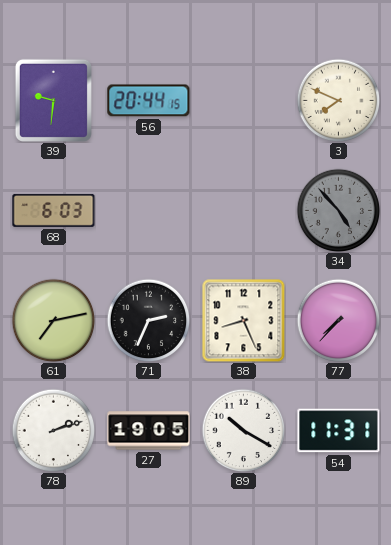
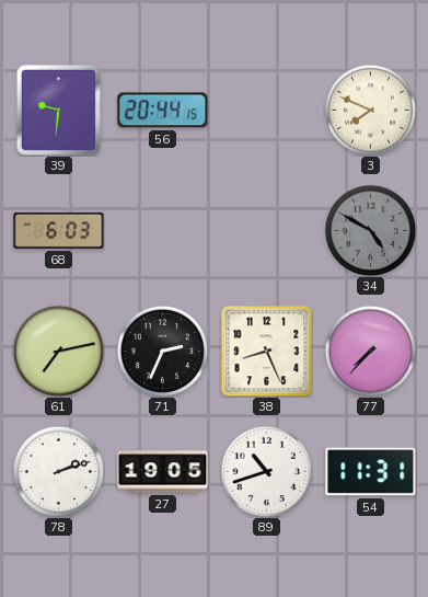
34: 4:53 -> 4:50
89: 10:20 -> 10:42
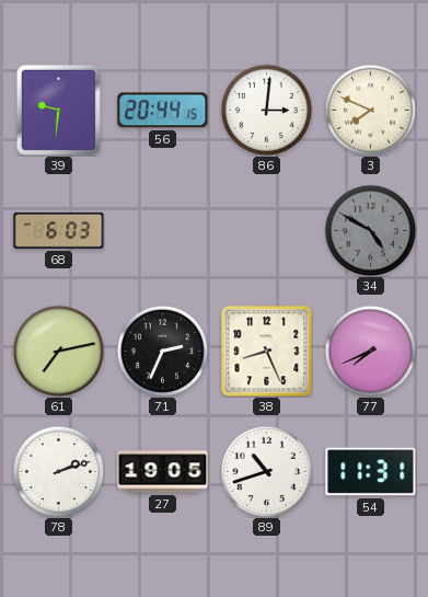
86: none -> 3:01
77: 7:37 -> 7:41
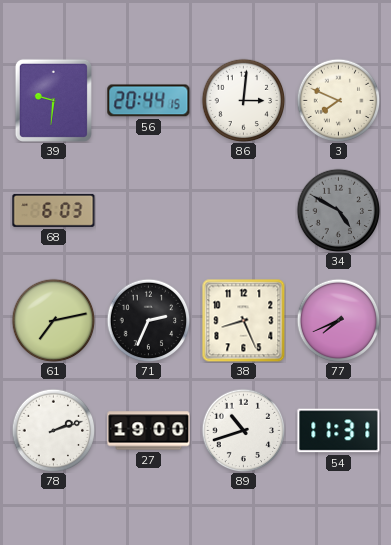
27: 19:05 -> 19:00
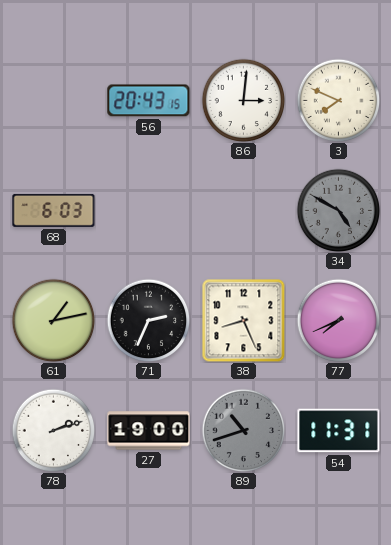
39: 9:31 -> none
56: 20:44 -> 20:43
61: 7:13 -> 1:13
89 dial: white -> grey
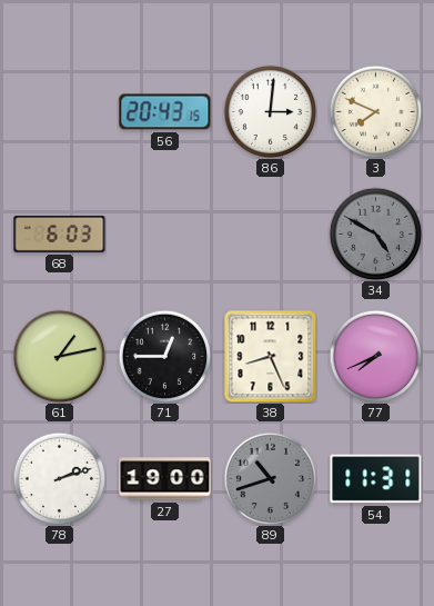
71: 2:34 -> 12:45
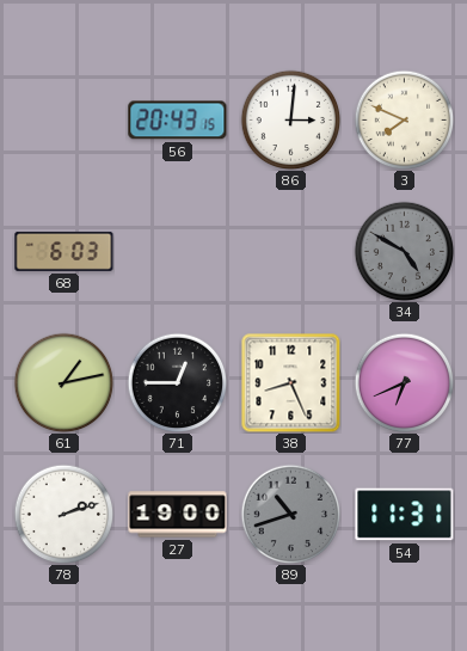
77: 7:41 -> 6:41
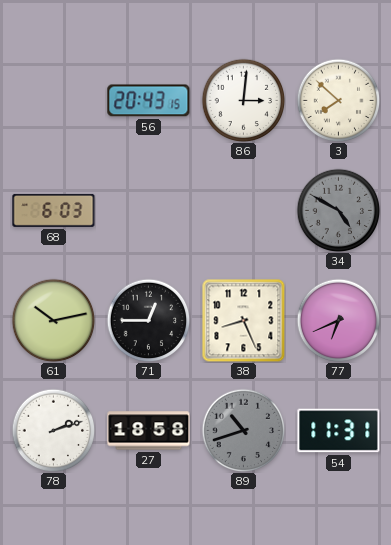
3: 7:49 -> 7:52
61: 1:13 -> 10:13
27: 19:00 -> 18:58
